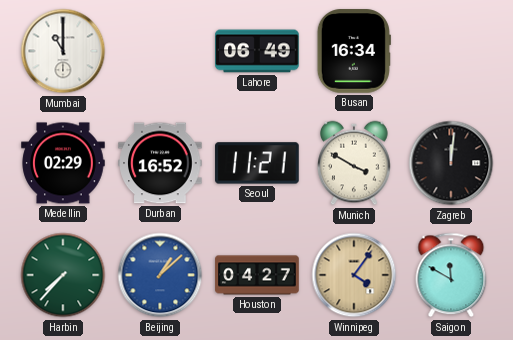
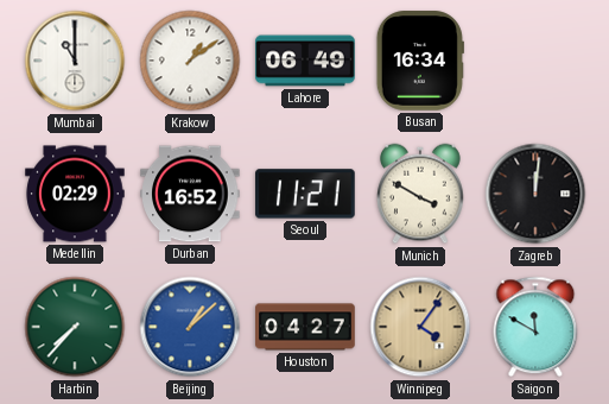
Krakow: none -> 1:09
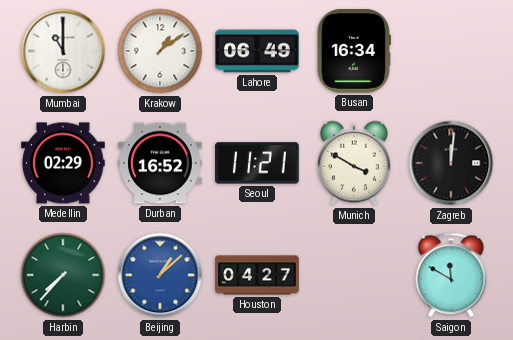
Winnipeg: 4:06 -> none
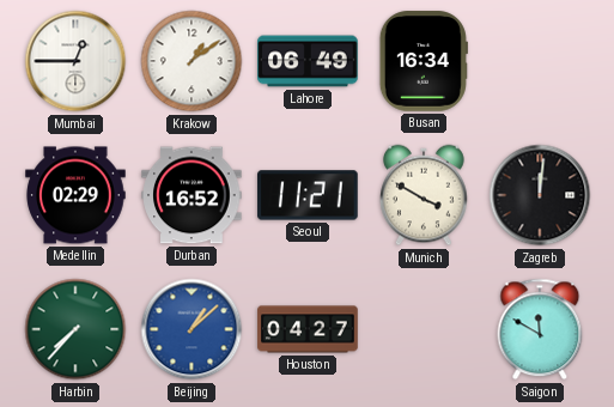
Mumbai: 11:00 -> 12:45
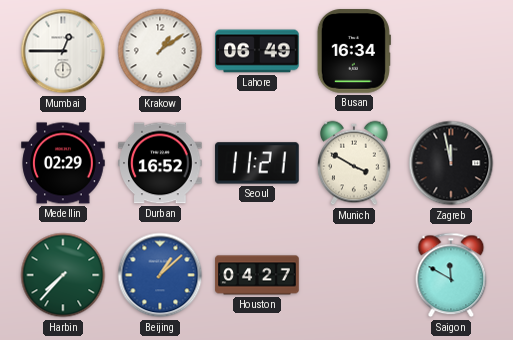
Zagreb: 12:01 -> 11:58
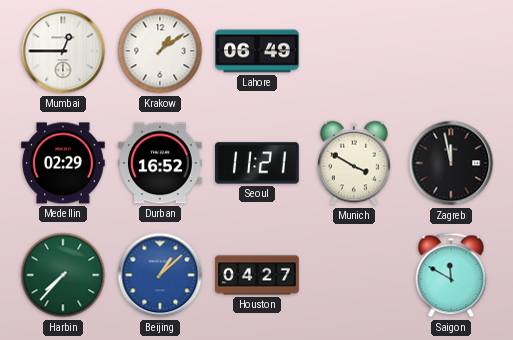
Busan: 16:34 -> none
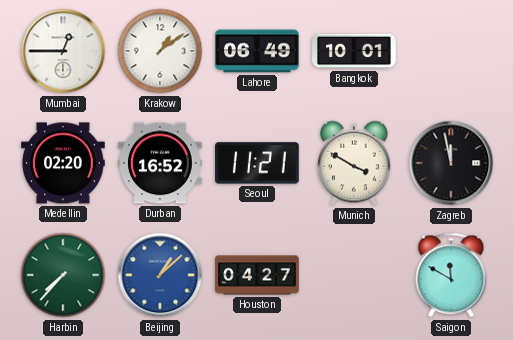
Bangkok: none -> 10:01
Medellin: 02:29 -> 02:20
